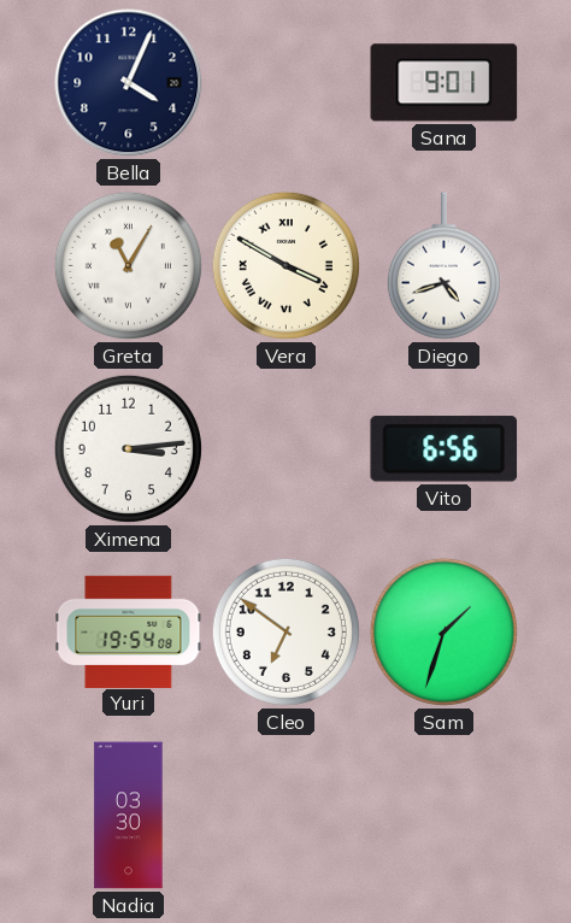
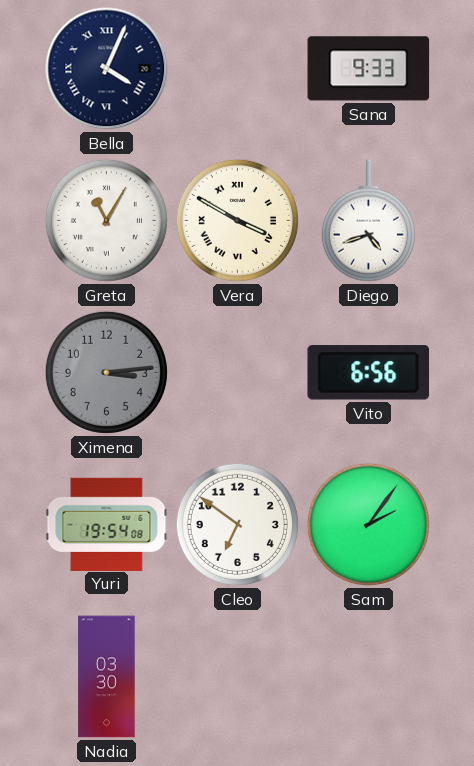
Bella numerals: Arabic -> Roman
Sana: 9:01 -> 9:33
Ximena dial: white -> grey
Sam: 1:33 -> 2:06
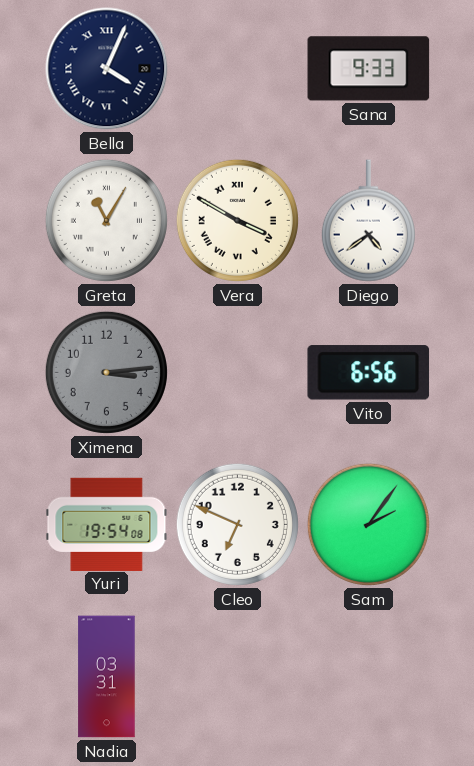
Diego: 4:42 -> 4:39
Cleo: 6:51 -> 6:49
Nadia: 03:30 -> 03:31
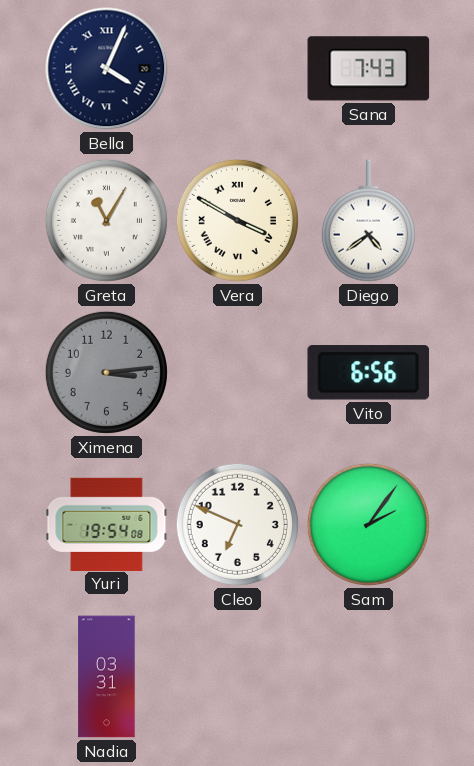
Sana: 9:33 -> 7:43
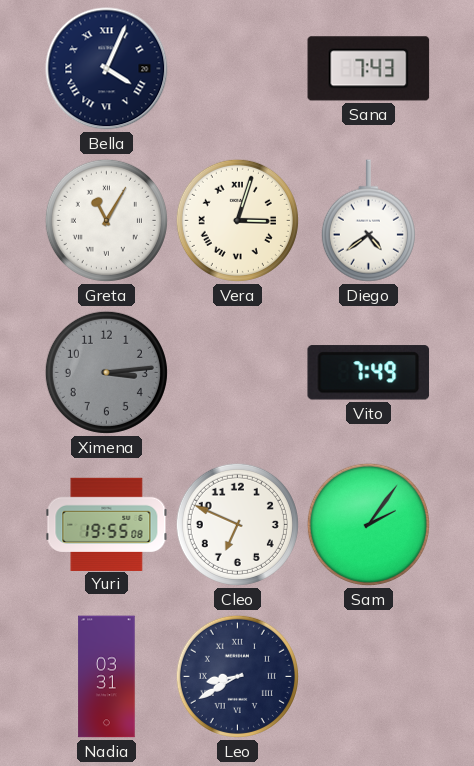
Vera: 3:50 -> 3:03
Vito: 6:56 -> 7:49
Yuri: 19:54 -> 19:55
Leo: none -> 8:40
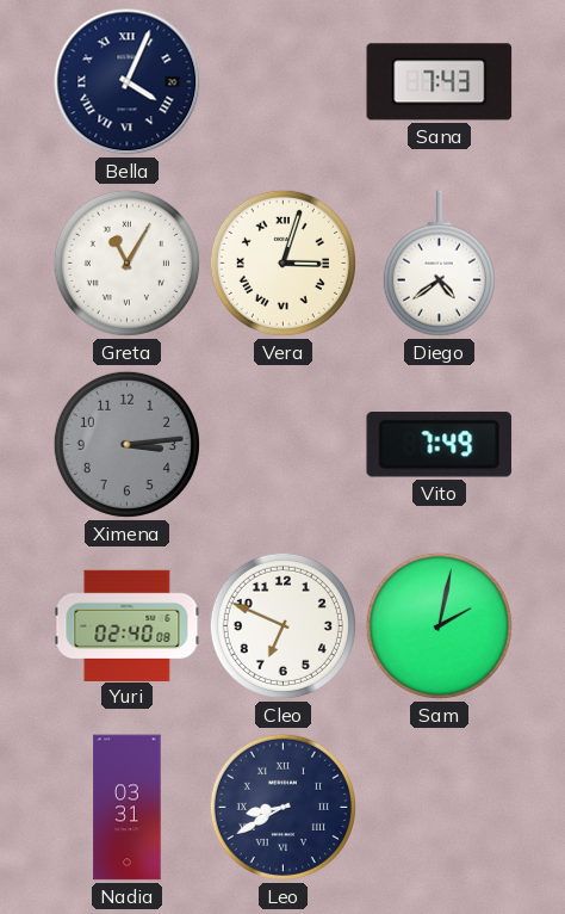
Yuri: 19:55 -> 02:40
Sam: 2:06 -> 2:02
